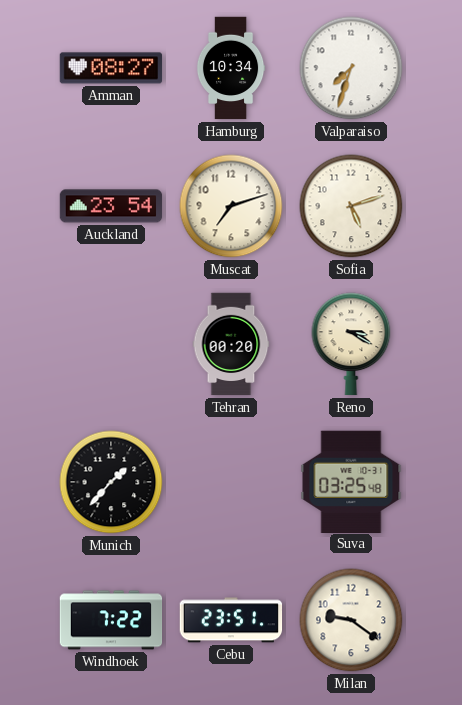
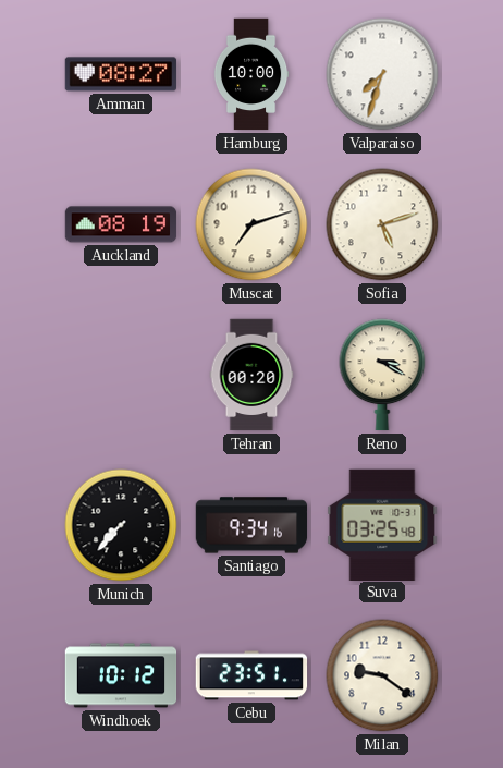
Hamburg: 10:34 -> 10:00
Auckland: 23:54 -> 08:19
Munich: 1:37 -> 7:37
Santiago: none -> 9:34
Windhoek: 7:22 -> 10:12
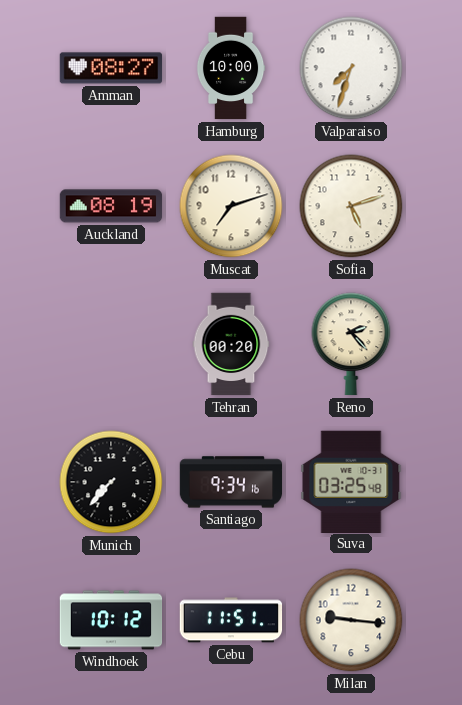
Reno: 3:20 -> 2:23
Cebu: 23:51 -> 11:51
Milan: 9:21 -> 9:16
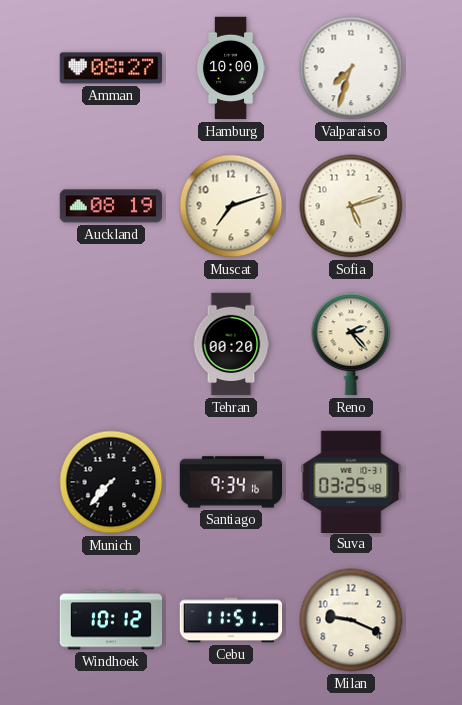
Milan: 9:16 -> 9:19
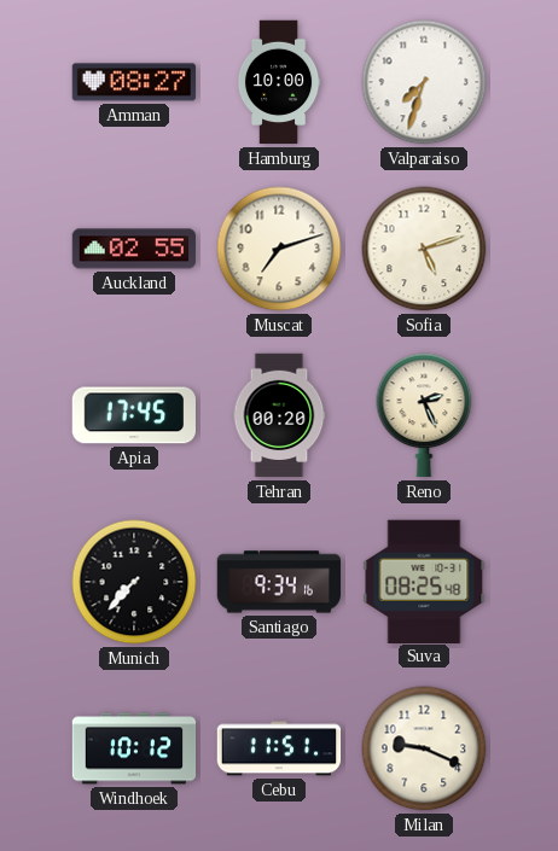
Auckland: 08:19 -> 02:55
Apia: none -> 17:45
Reno: 2:23 -> 2:26
Suva: 03:25 -> 08:25
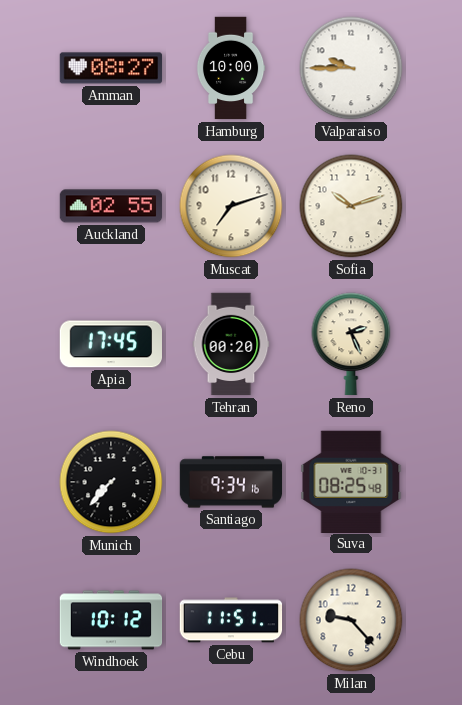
Valparaiso: 7:33 -> 9:45
Sofia: 5:12 -> 10:12
Milan: 9:19 -> 9:23
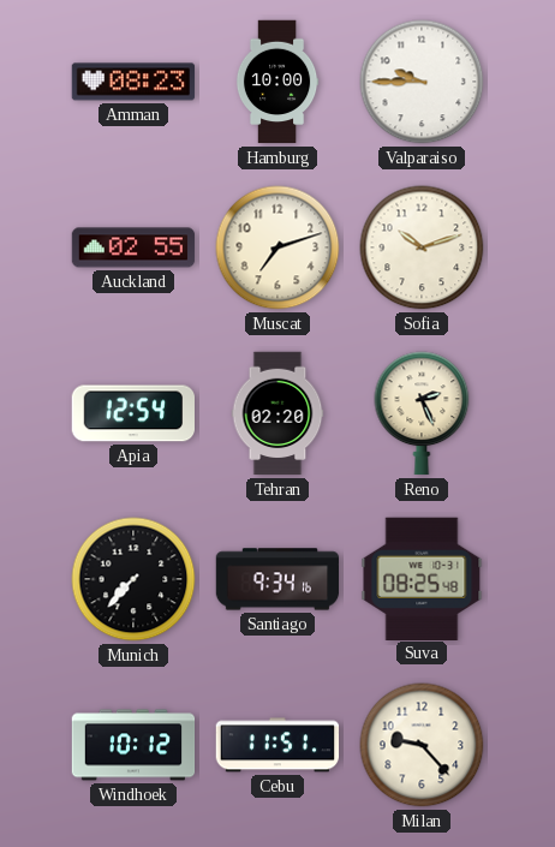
Amman: 08:27 -> 08:23
Apia: 17:45 -> 12:54
Tehran: 00:20 -> 02:20
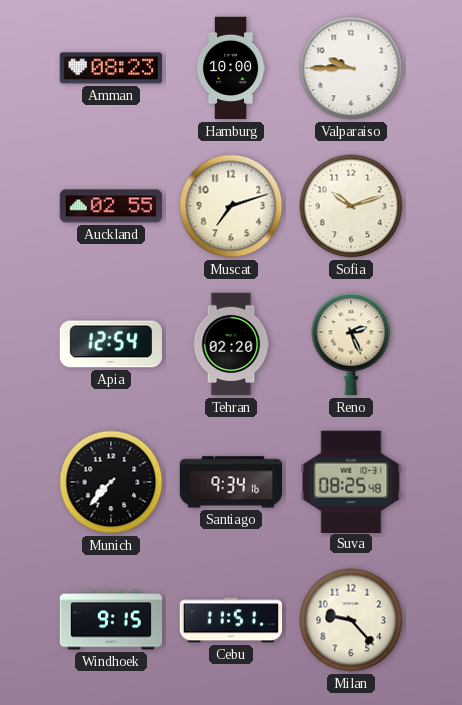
Windhoek: 10:12 -> 9:15
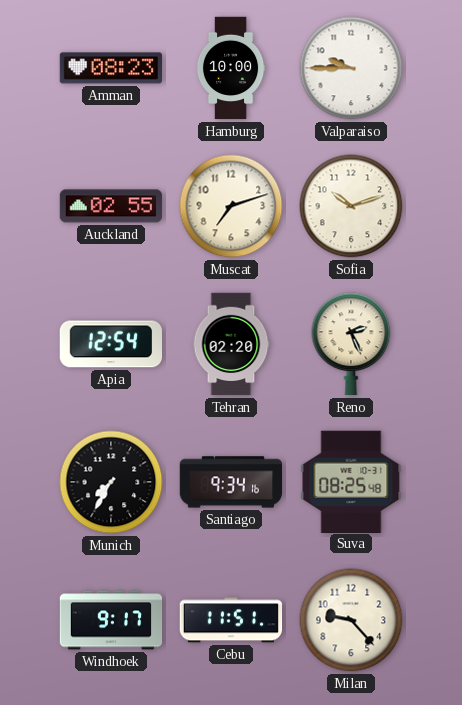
Munich: 7:37 -> 7:35
Windhoek: 9:15 -> 9:17
